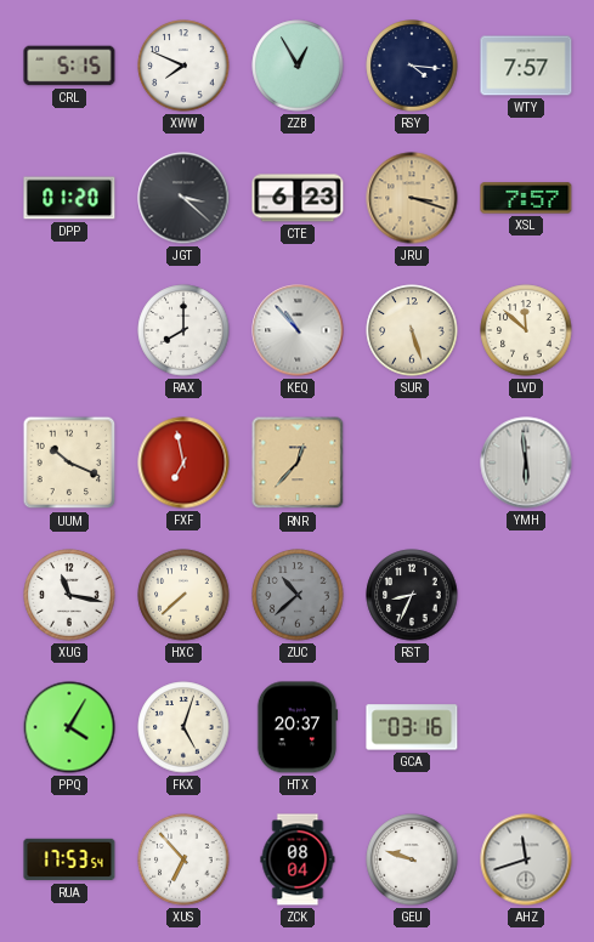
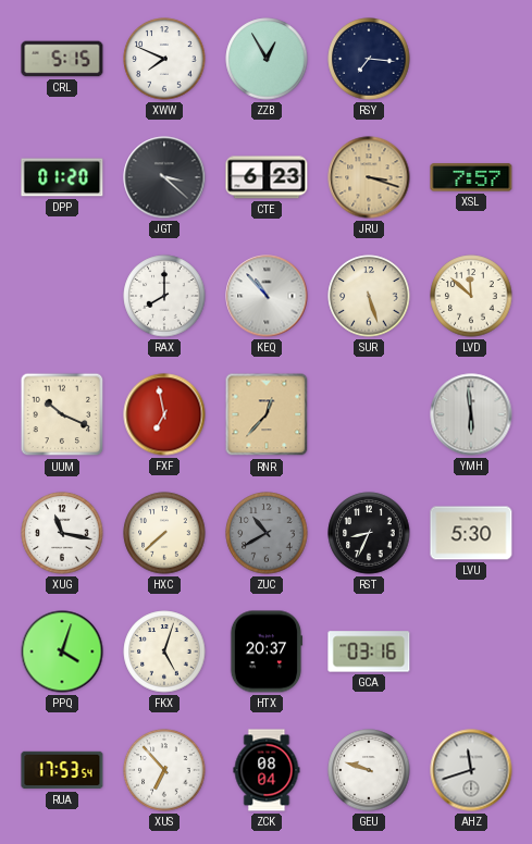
RSY: 4:16 -> 7:16
WTY: 7:57 -> none
ZUC: 10:38 -> 10:40
LVU: none -> 5:30
PPQ: 4:05 -> 4:03
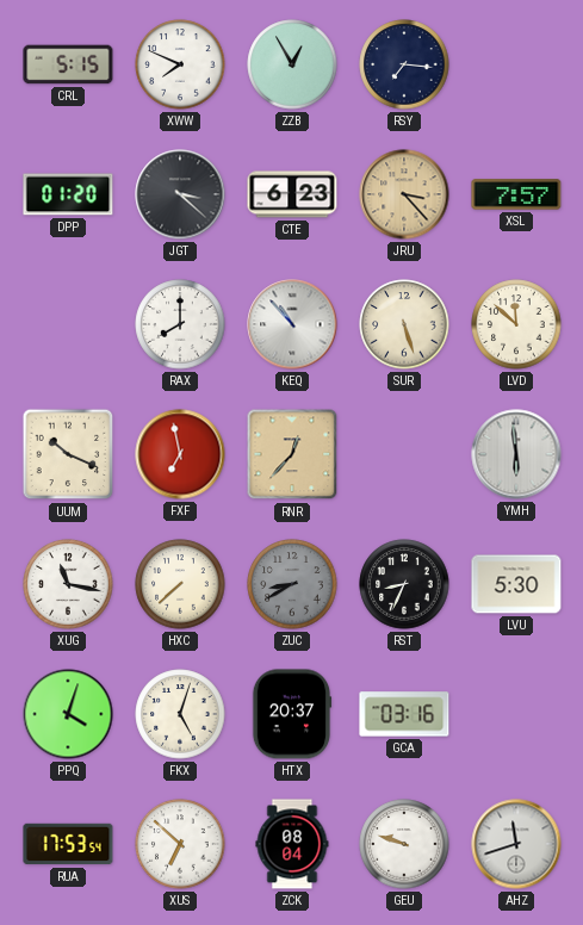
JRU: 3:18 -> 3:23
ZUC: 10:40 -> 8:40
XUS: 6:53 -> 6:52
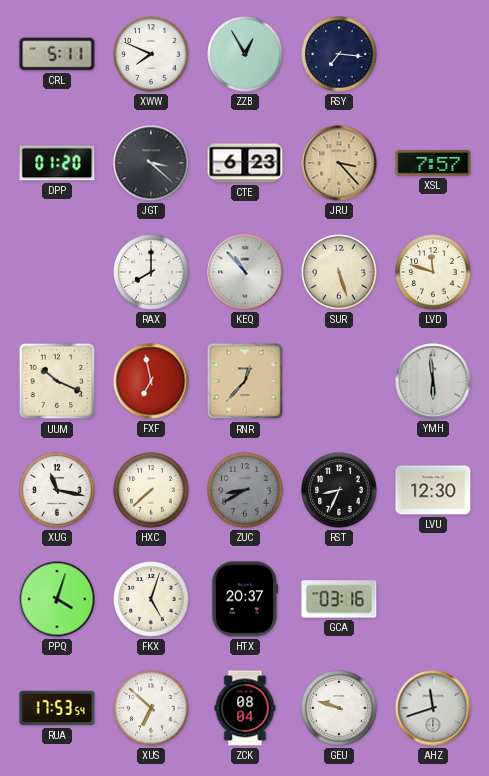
CRL: 5:15 -> 5:11
LVD: 11:52 -> 11:48
LVU: 5:30 -> 12:30
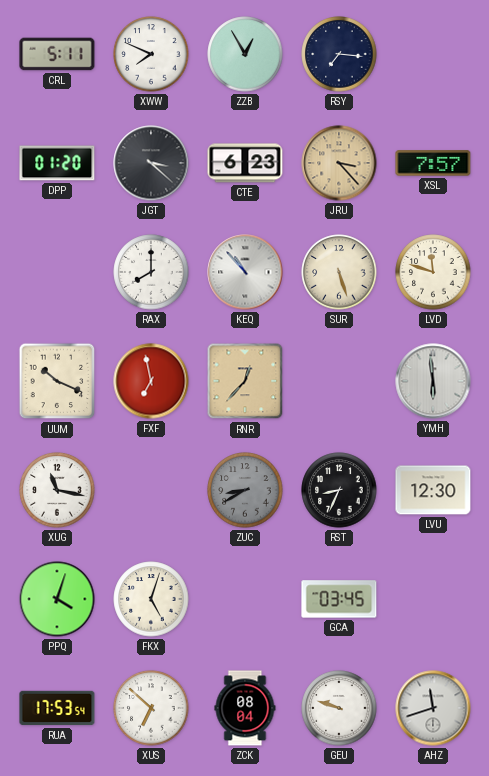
HXC: 7:38 -> none
HTX: 20:37 -> none
GCA: 03:16 -> 03:45
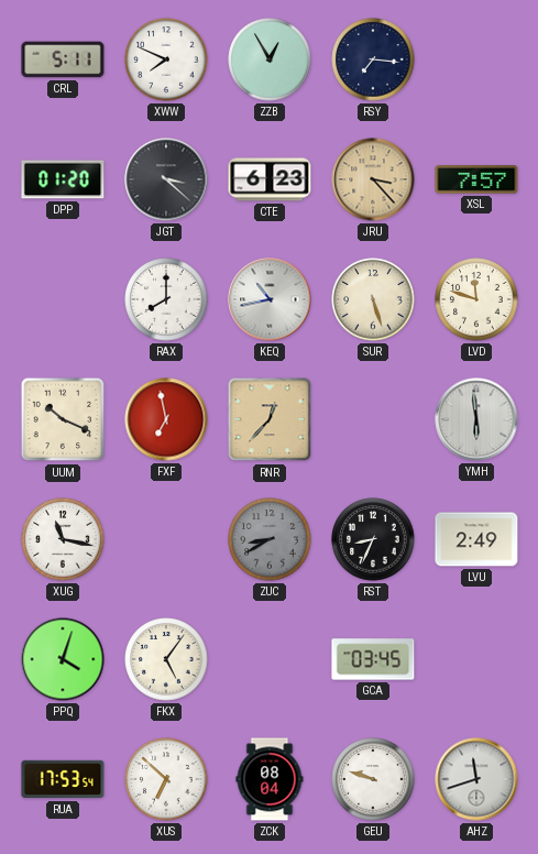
KEQ: 10:53 -> 10:43
LVU: 12:30 -> 2:49
FKX: 5:03 -> 5:06
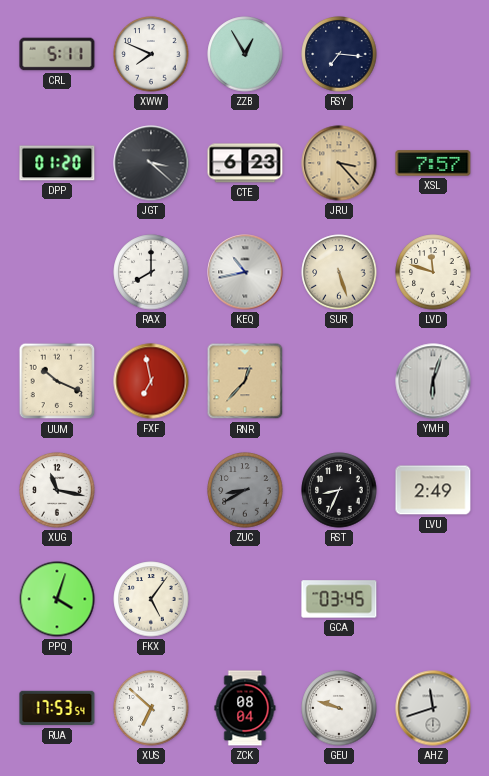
YMH: 5:59 -> 6:03
